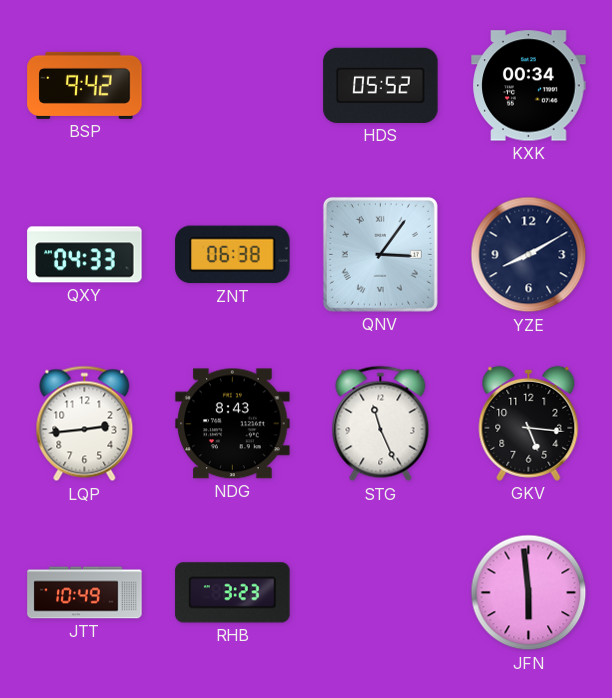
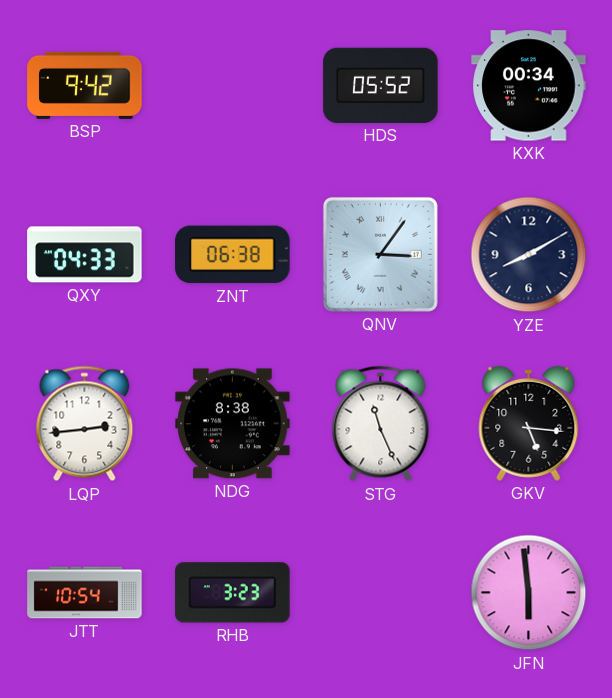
NDG: 8:43 -> 8:38
JTT: 10:49 -> 10:54
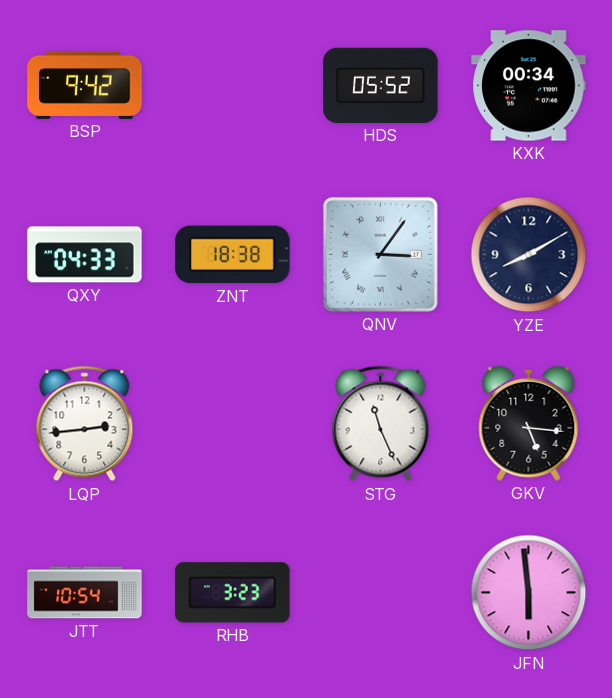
ZNT: 06:38 -> 18:38
NDG: 8:38 -> none
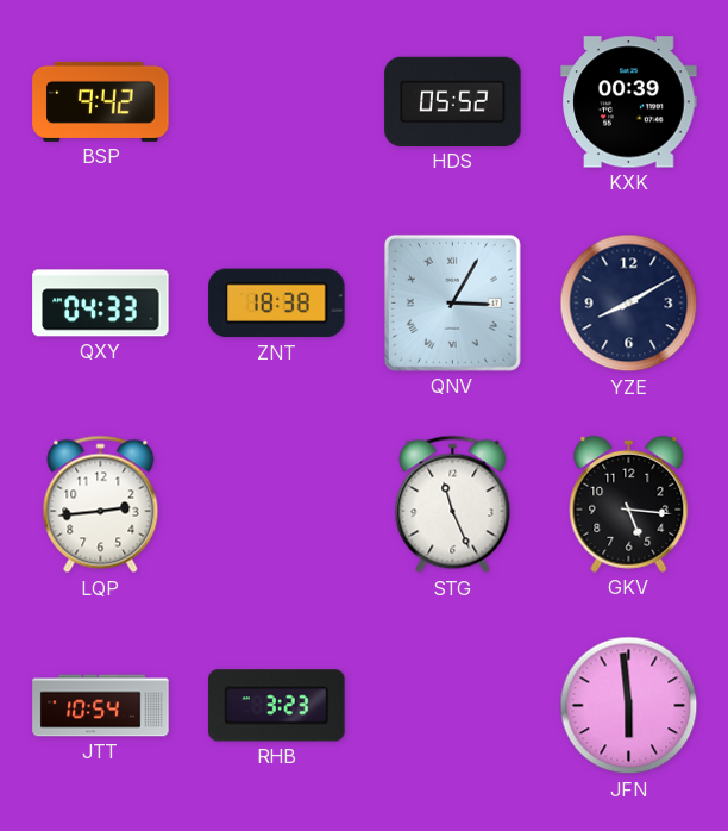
KXK: 00:34 -> 00:39
QNV: 3:06 -> 3:05
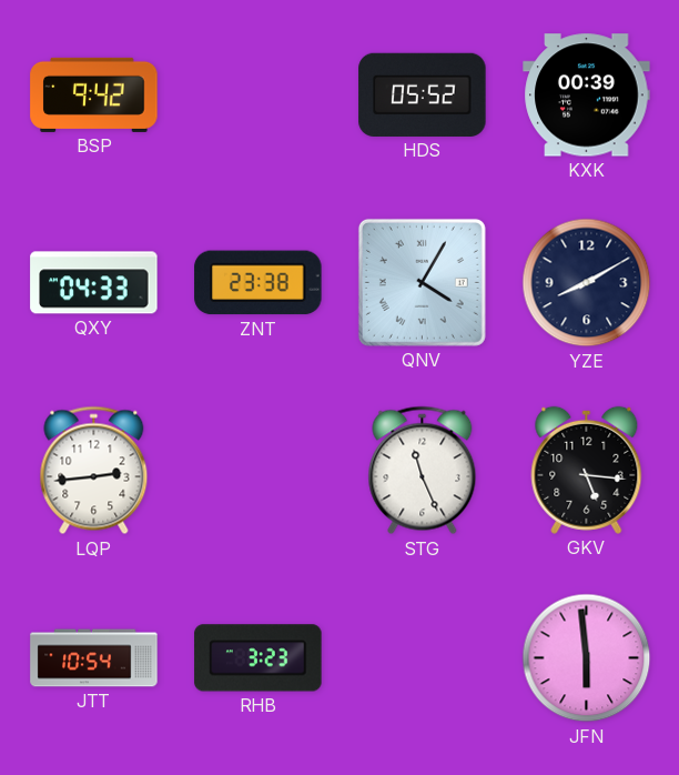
ZNT: 18:38 -> 23:38
QNV: 3:05 -> 4:05
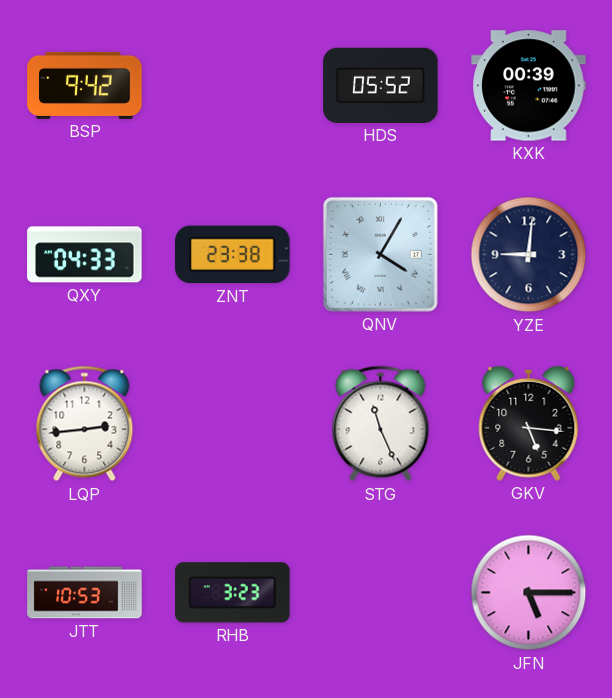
YZE: 8:10 -> 9:01
JTT: 10:54 -> 10:53
JFN: 5:59 -> 5:15
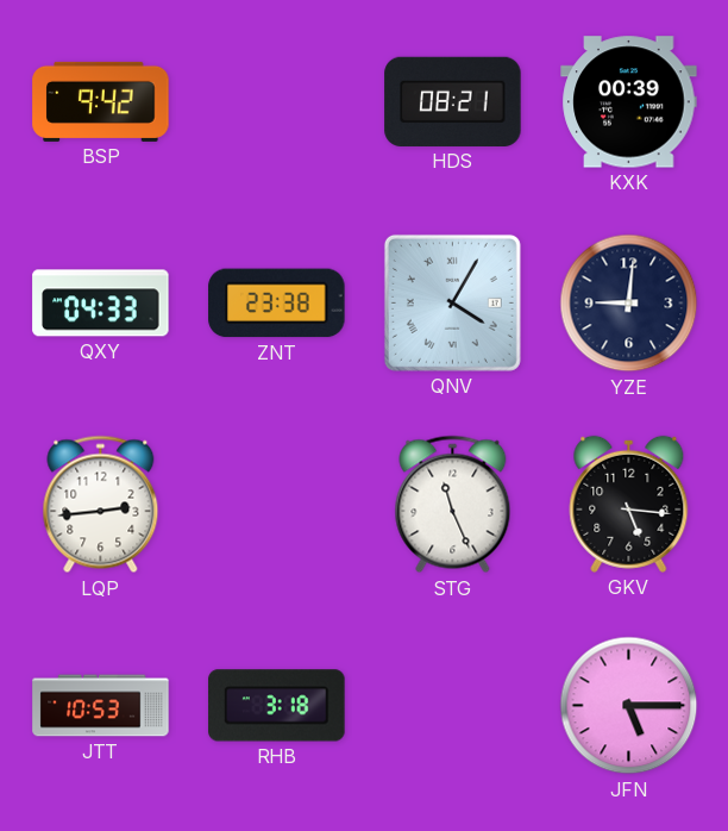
HDS: 05:52 -> 08:21
RHB: 3:23 -> 3:18
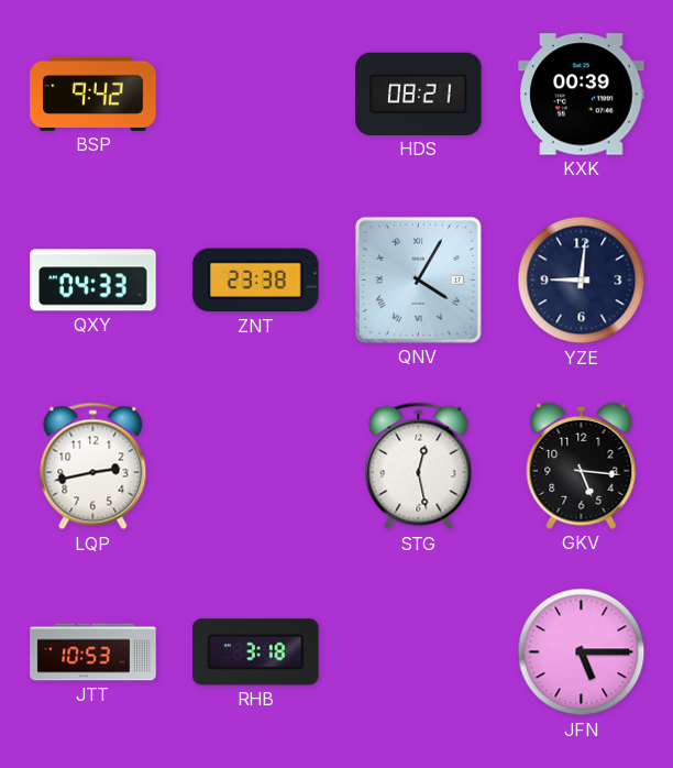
LQP: 2:44 -> 2:43
STG: 11:26 -> 12:28
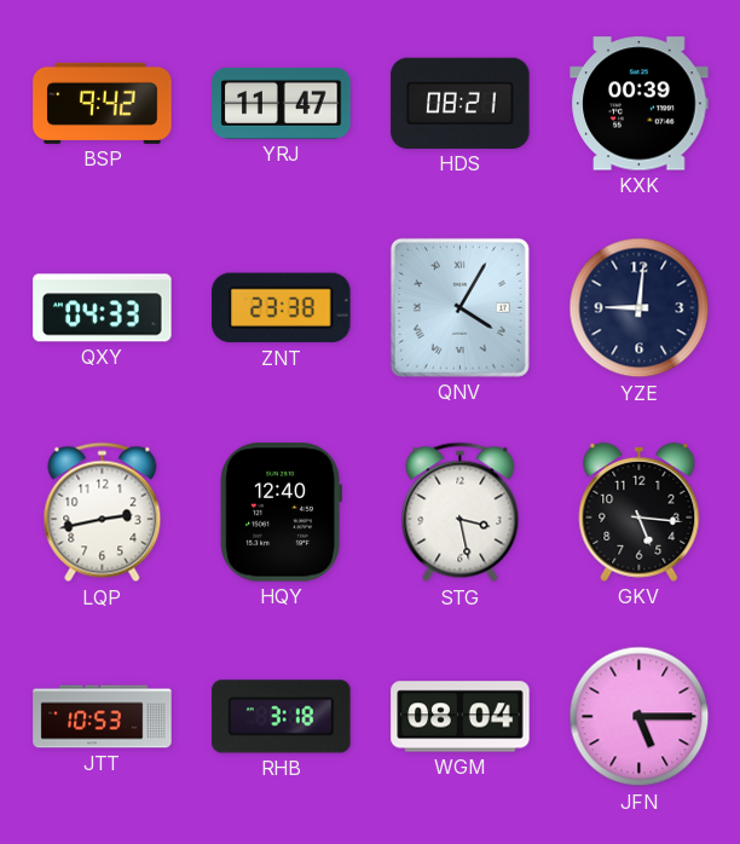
YRJ: none -> 11:47
HQY: none -> 12:40
STG: 12:28 -> 3:28
WGM: none -> 08:04
